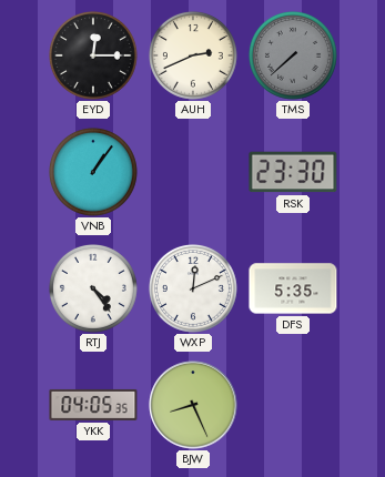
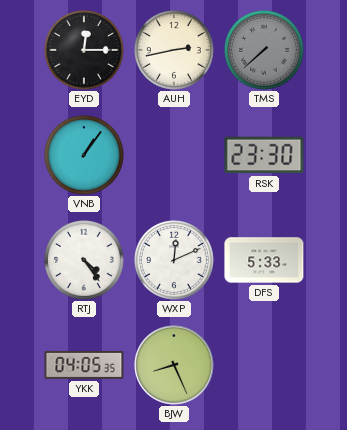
AUH: 2:41 -> 2:43
DFS: 5:35 -> 5:33
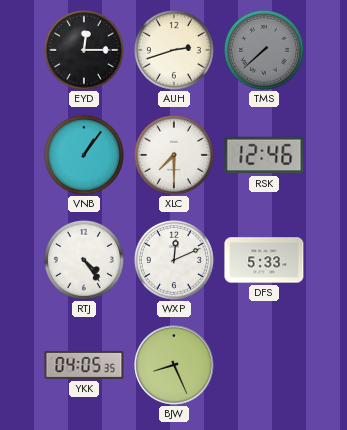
AUH: 2:43 -> 2:42
XLC: none -> 7:30
RSK: 23:30 -> 12:46
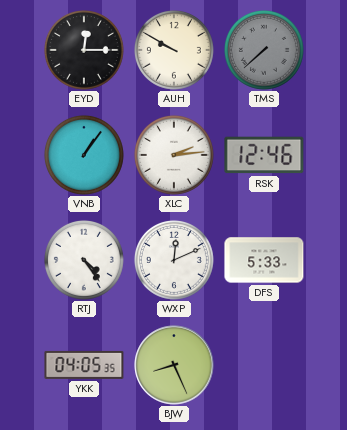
AUH: 2:42 -> 9:50
XLC: 7:30 -> 2:14
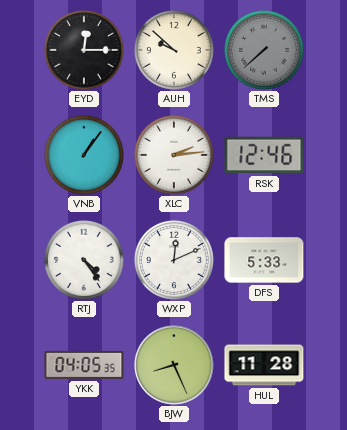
AUH: 9:50 -> 9:52
HUL: none -> 11:28
